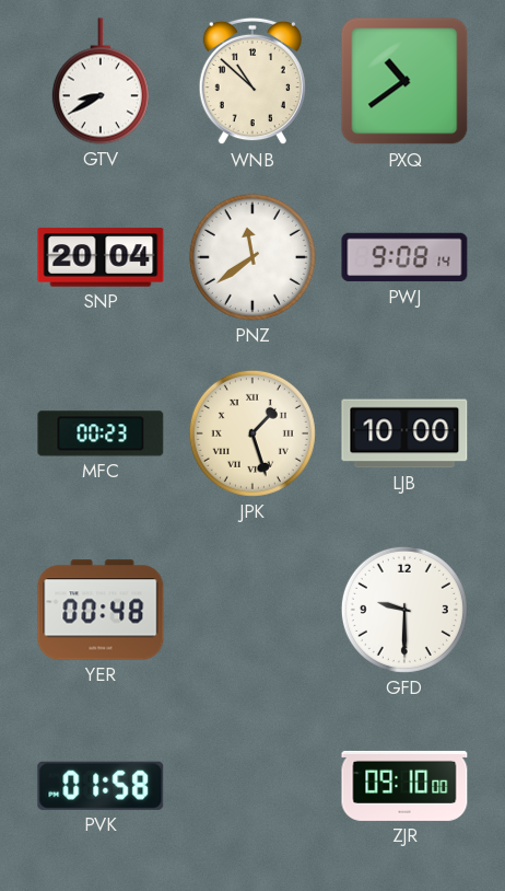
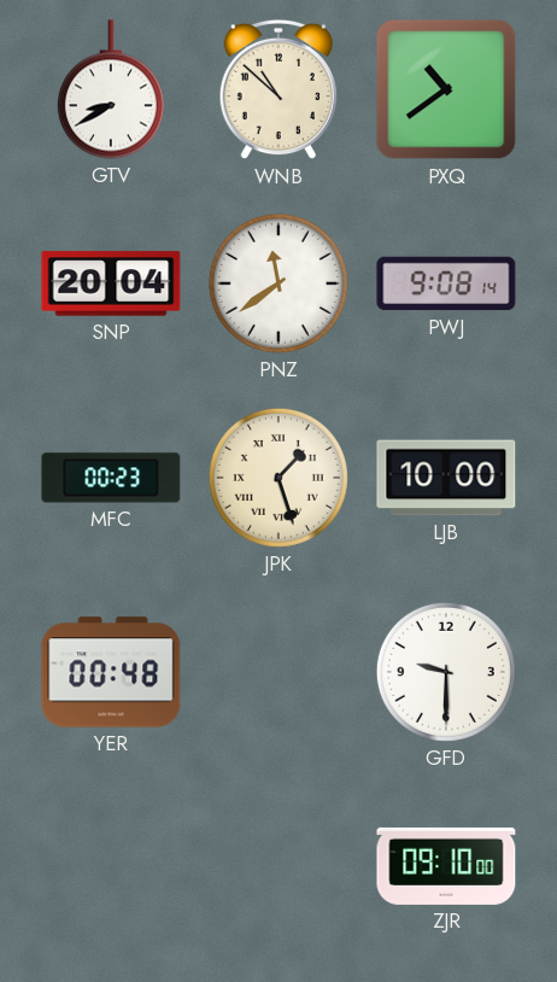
PVK: 01:58 -> none
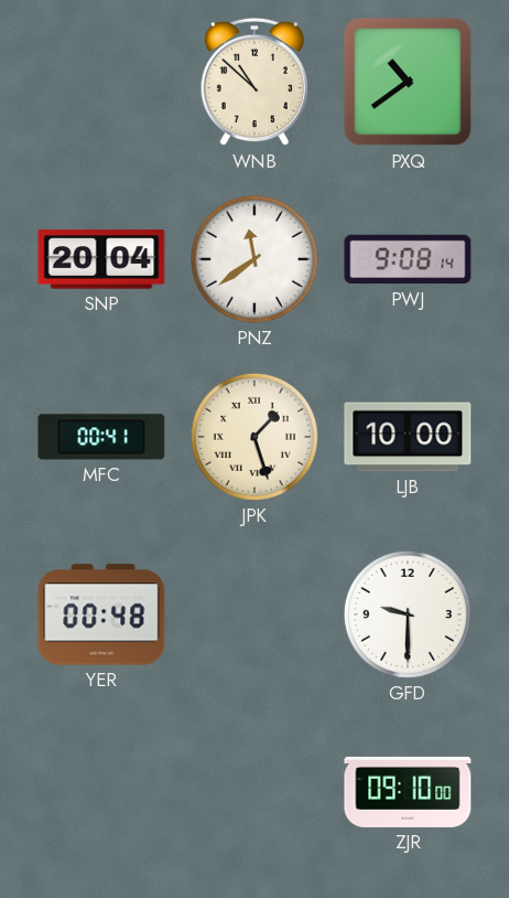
GTV: 8:40 -> none
MFC: 00:23 -> 00:41
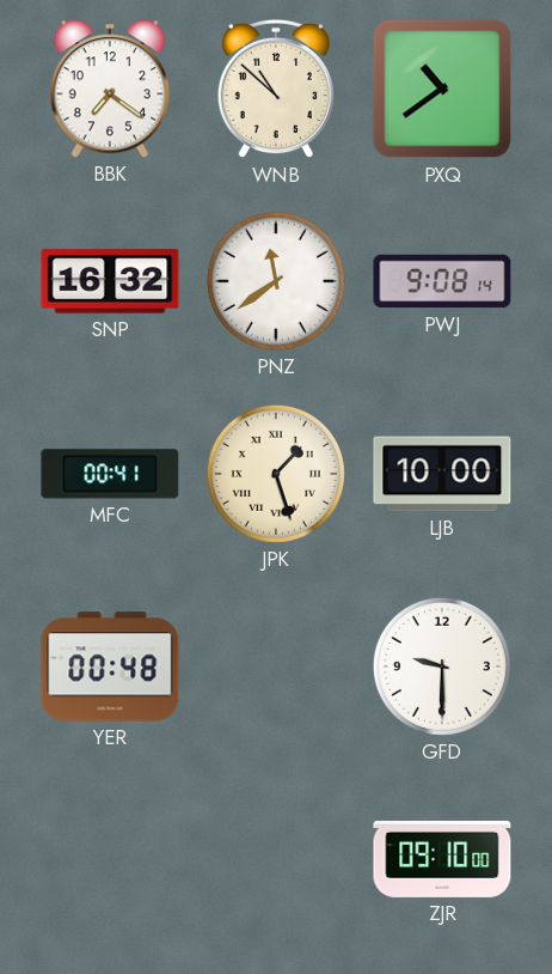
BBK: none -> 7:21
SNP: 20:04 -> 16:32
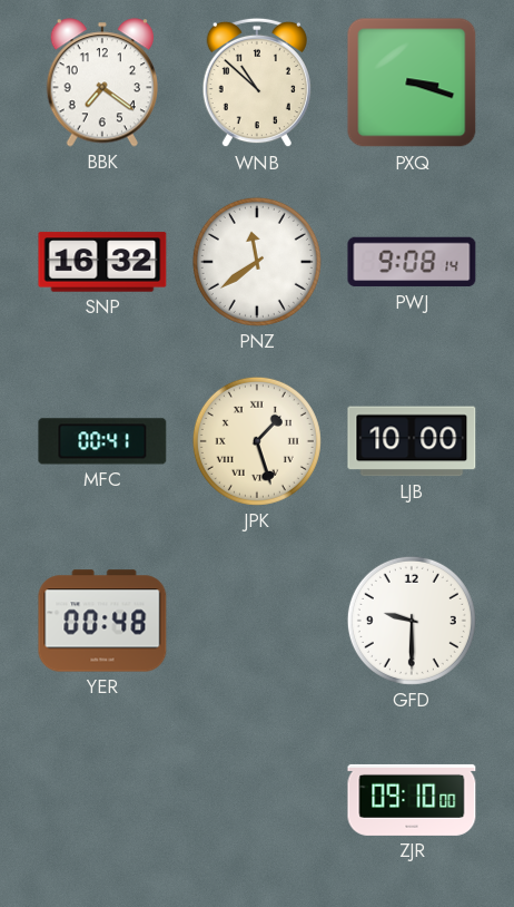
PXQ: 10:39 -> 3:18
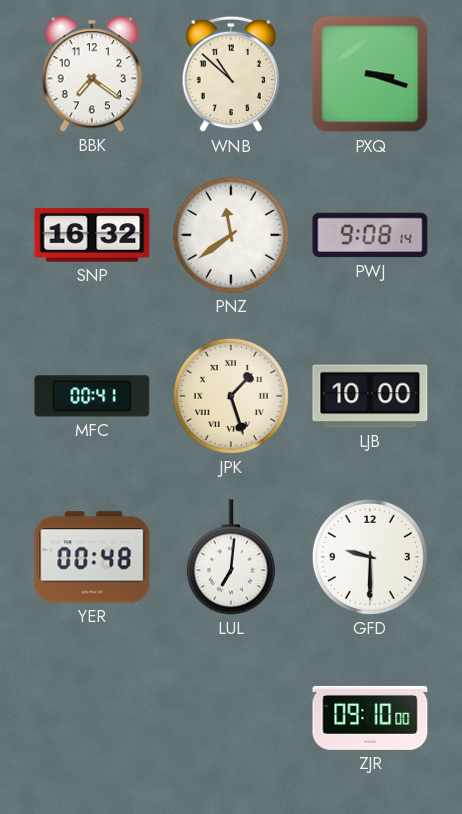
LUL: none -> 7:01
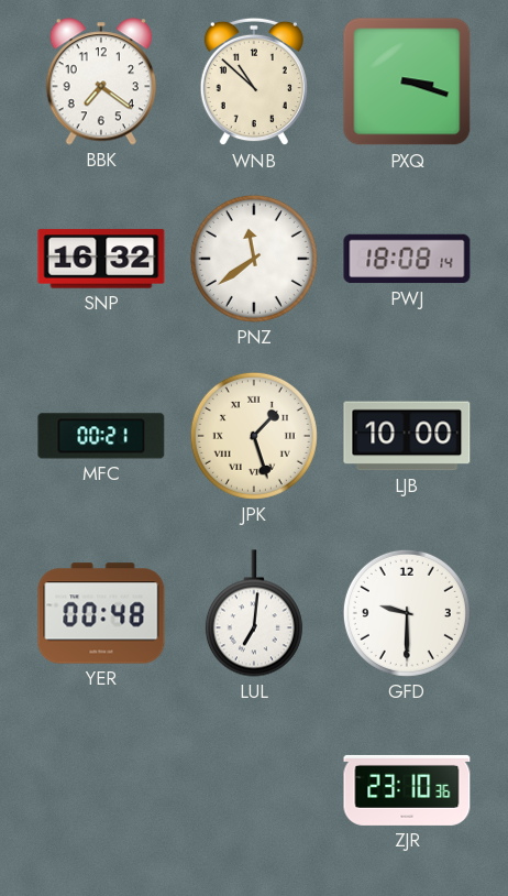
PWJ: 9:08 -> 18:08
MFC: 00:41 -> 00:21
ZJR: 09:10 -> 23:10
